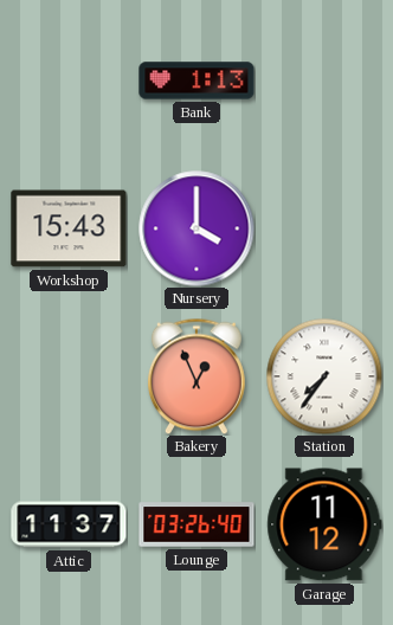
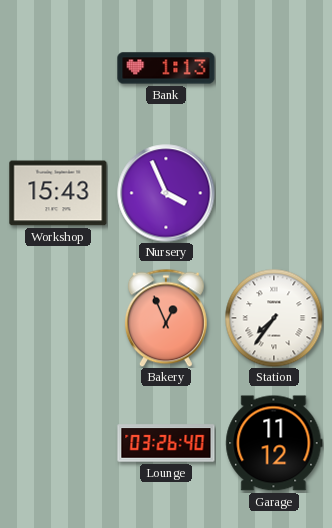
Nursery: 4:00 -> 3:56
Attic: 11:37 -> none
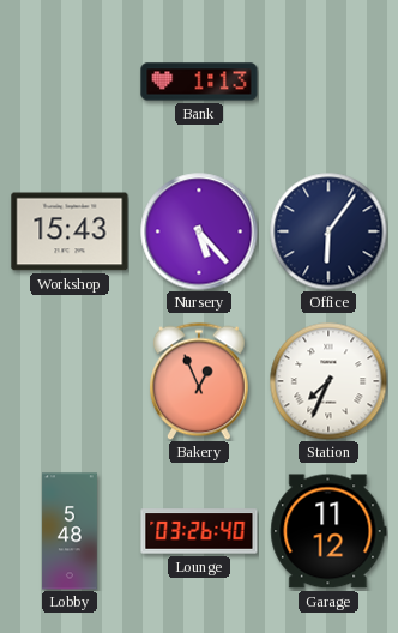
Nursery: 3:56 -> 5:23
Office: none -> 6:06
Station: 7:36 -> 7:34
Lobby: none -> 5:48
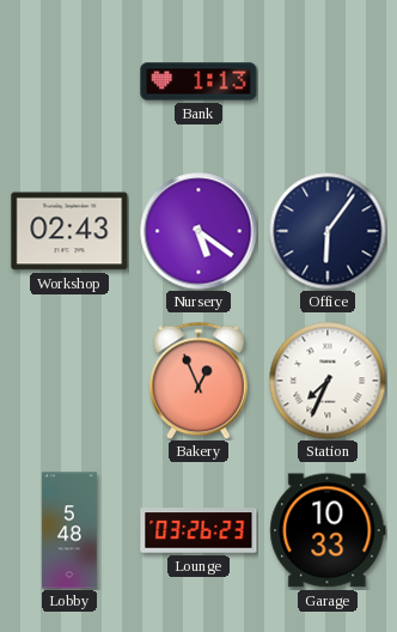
Workshop: 15:43 -> 02:43
Nursery: 5:23 -> 5:21
Lounge: 03:26:40 -> 03:26:23
Garage: 11:12 -> 10:33
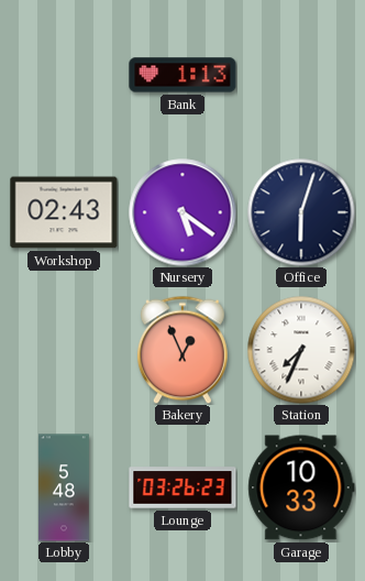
Office: 6:06 -> 6:03
